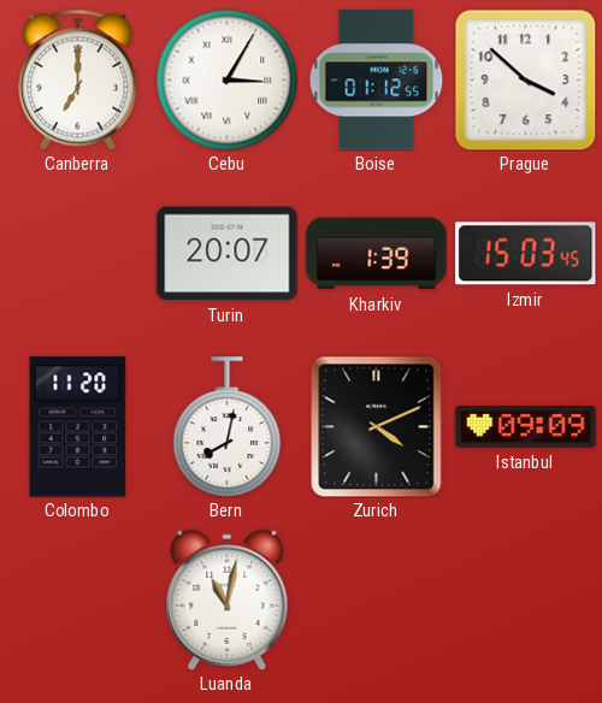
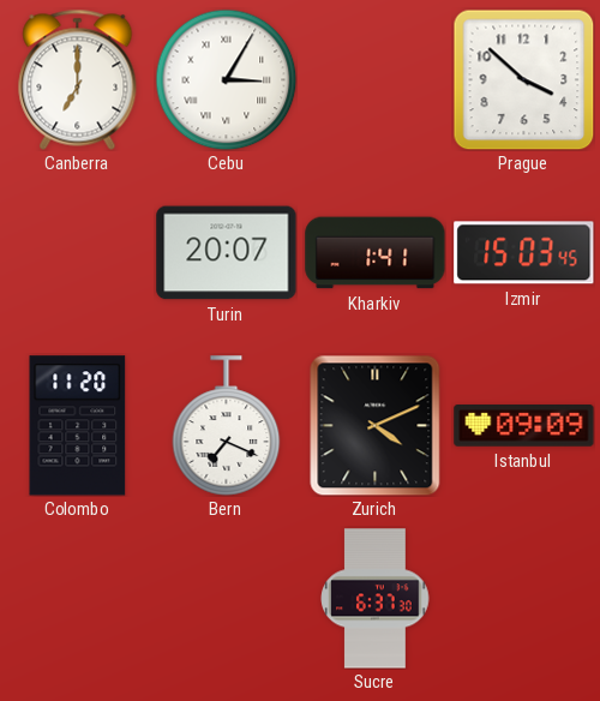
Boise: 01:12 -> none
Kharkiv: 1:39 -> 1:41
Bern: 8:02 -> 7:19
Luanda: 11:02 -> none
Sucre: none -> 6:37
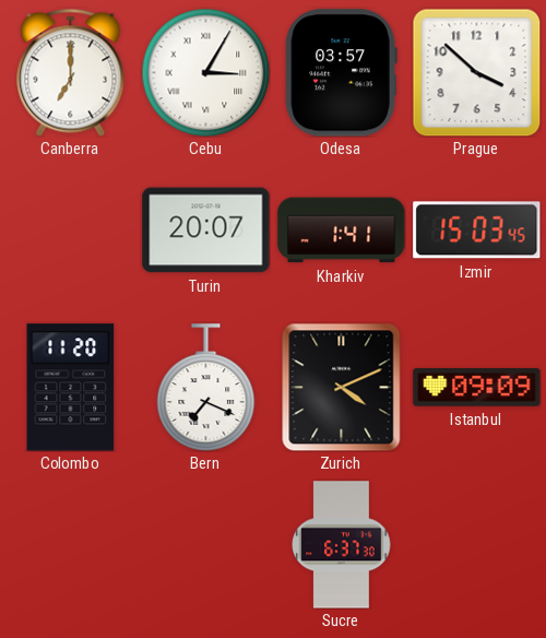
Odesa: none -> 03:57
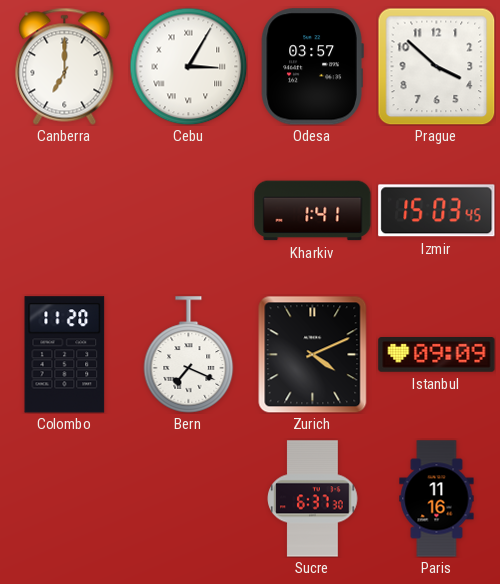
Turin: 20:07 -> none
Paris: none -> 11:16
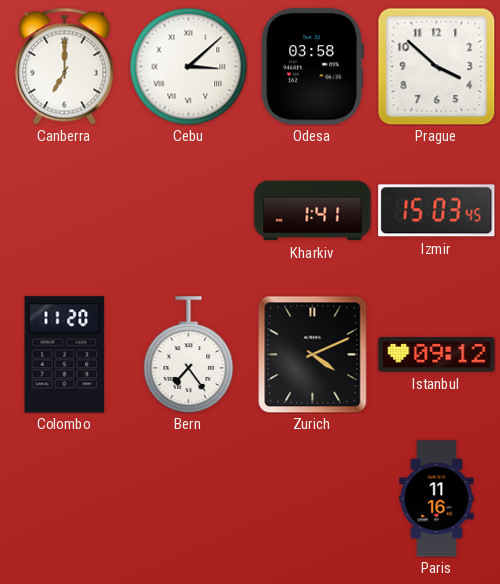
Cebu: 3:05 -> 3:08
Odesa: 03:57 -> 03:58
Bern: 7:19 -> 7:24
Istanbul: 09:09 -> 09:12
Sucre: 6:37 -> none
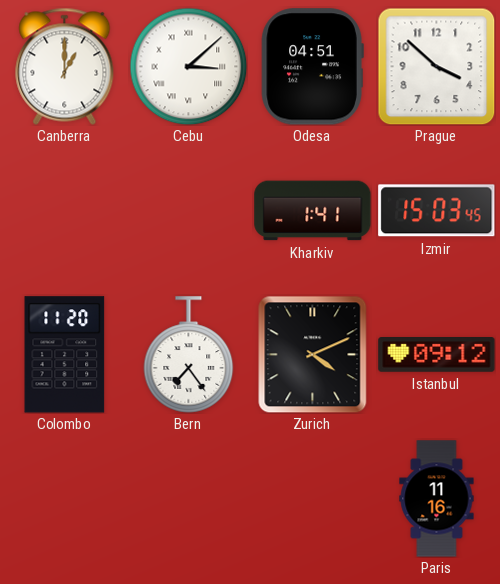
Canberra: 7:00 -> 1:00
Odesa: 03:58 -> 04:51
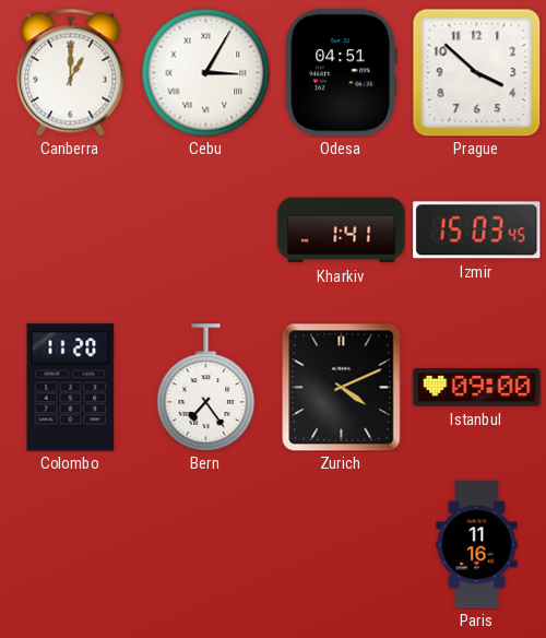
Cebu: 3:08 -> 3:05
Istanbul: 09:12 -> 09:00
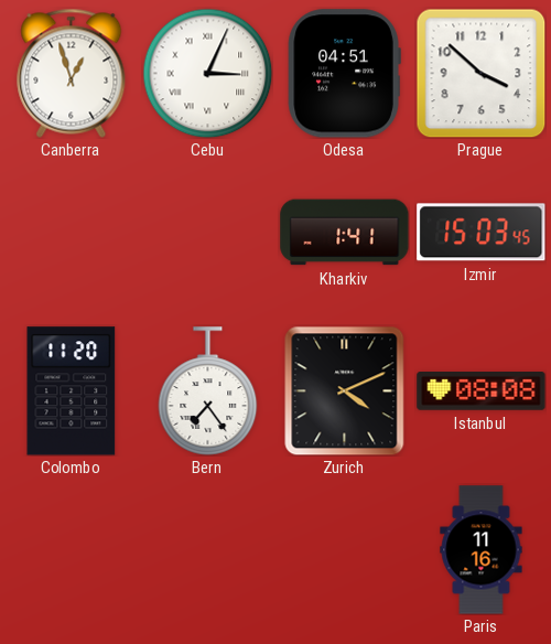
Canberra: 1:00 -> 12:57
Cebu: 3:05 -> 3:04
Istanbul: 09:00 -> 08:08
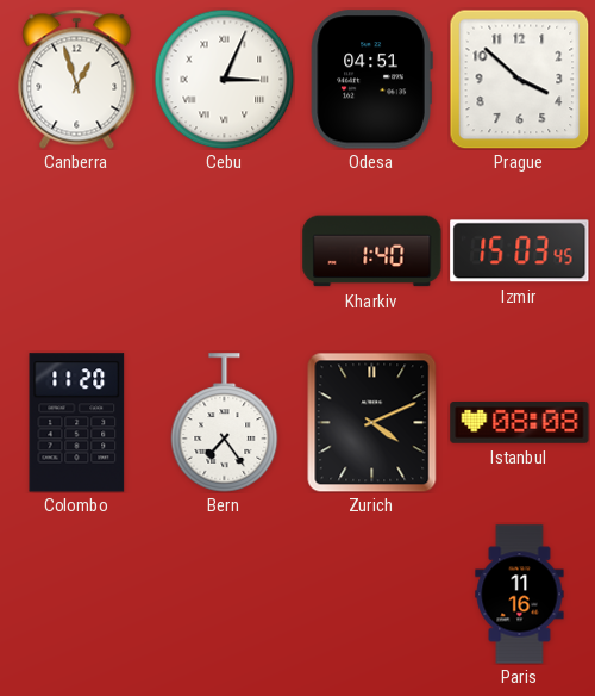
Kharkiv: 1:41 -> 1:40
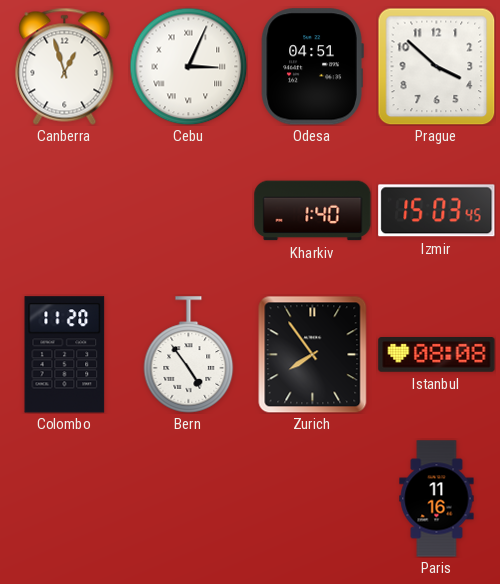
Bern: 7:24 -> 4:54
Zurich: 4:11 -> 7:54
